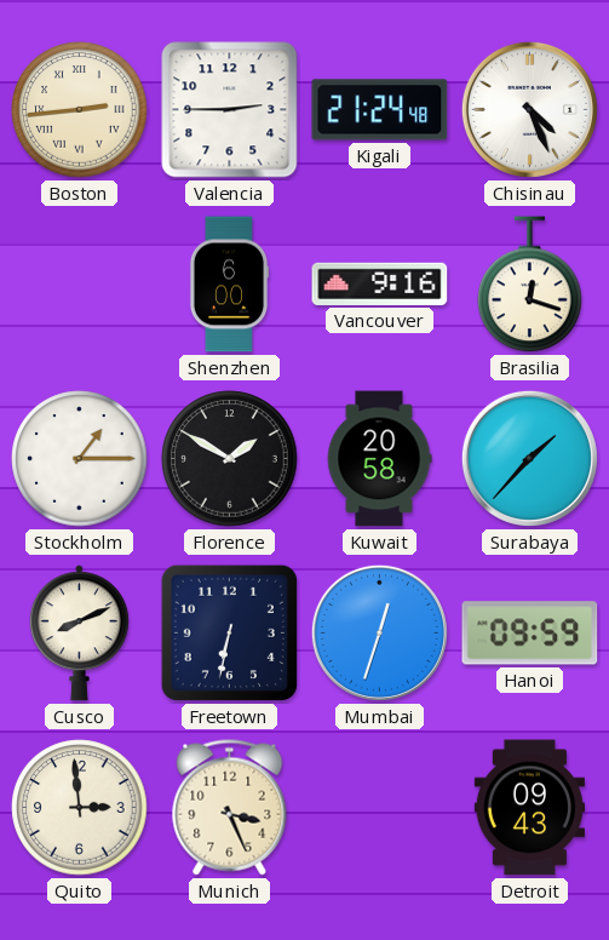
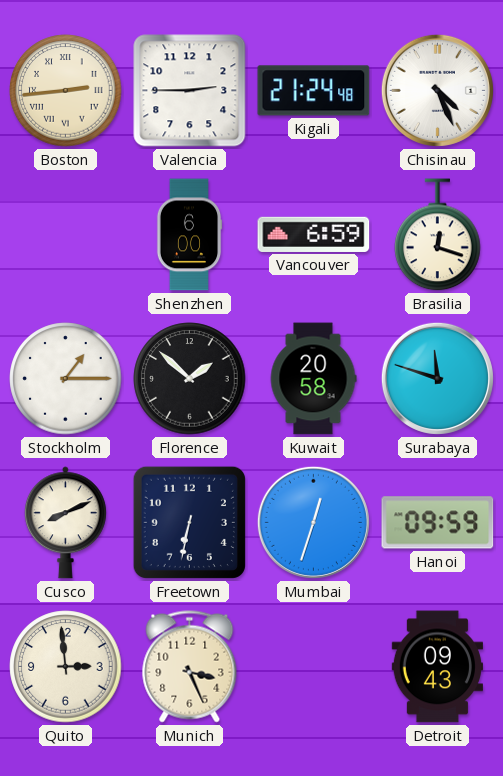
Vancouver: 9:16 -> 6:59
Florence: 1:50 -> 1:52
Surabaya: 1:37 -> 11:48
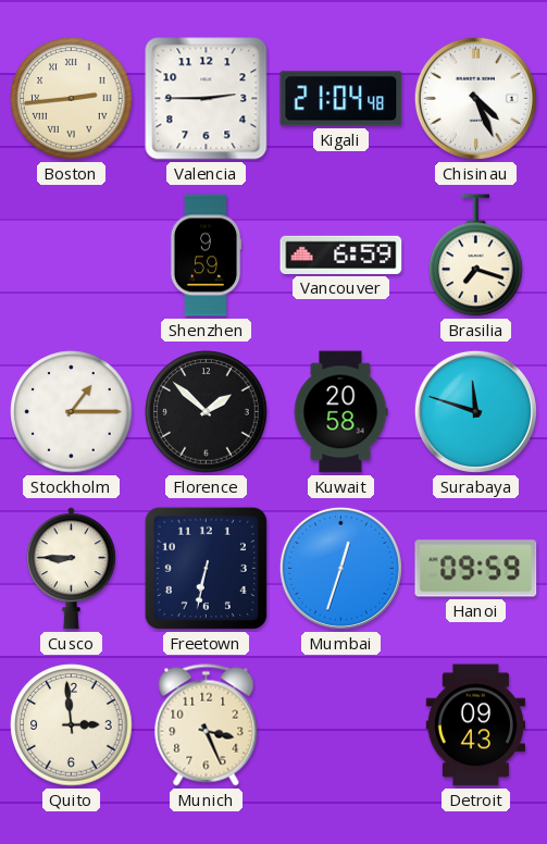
Kigali: 21:24 -> 21:04
Shenzhen: 6:00 -> 9:59
Brasilia: 12:18 -> 7:18
Cusco: 8:11 -> 8:45
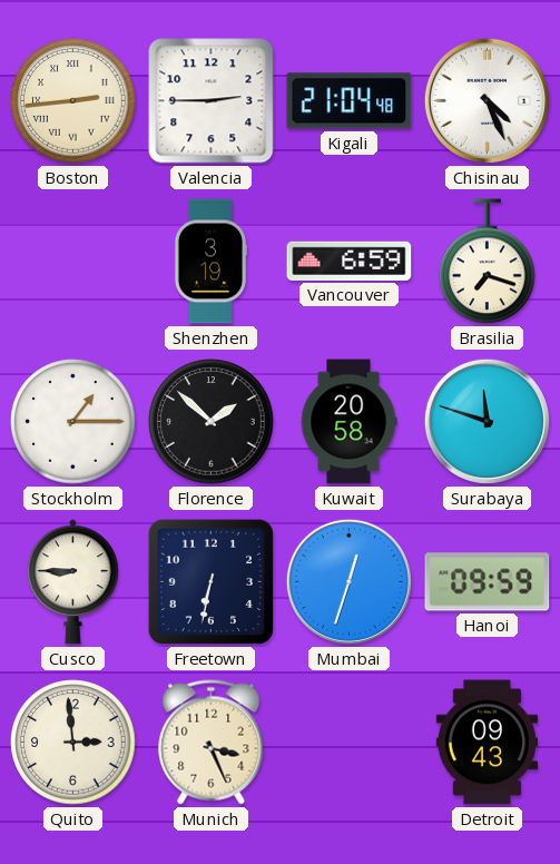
Shenzhen: 9:59 -> 3:19
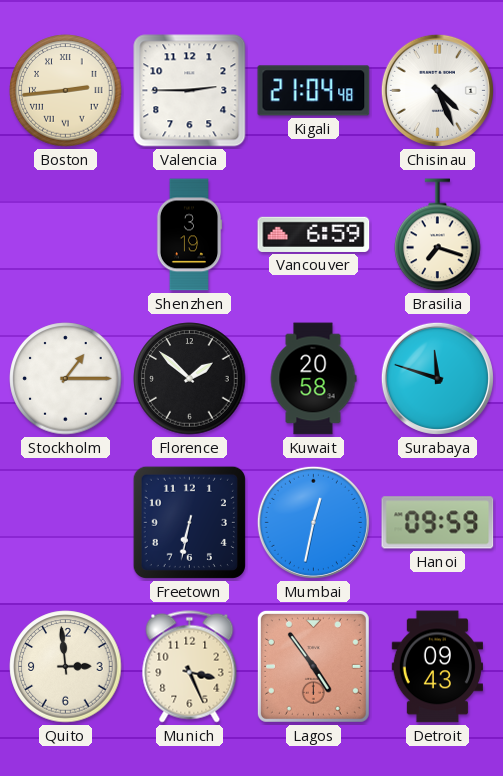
Cusco: 8:45 -> none
Mumbai: 12:33 -> 12:32
Lagos: none -> 4:54
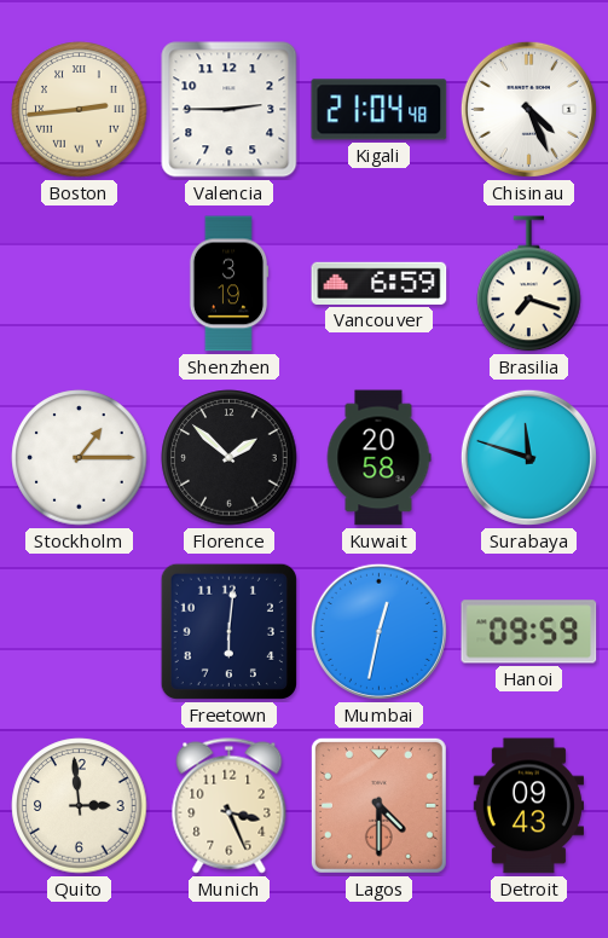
Freetown: 6:32 -> 6:01
Lagos: 4:54 -> 4:30
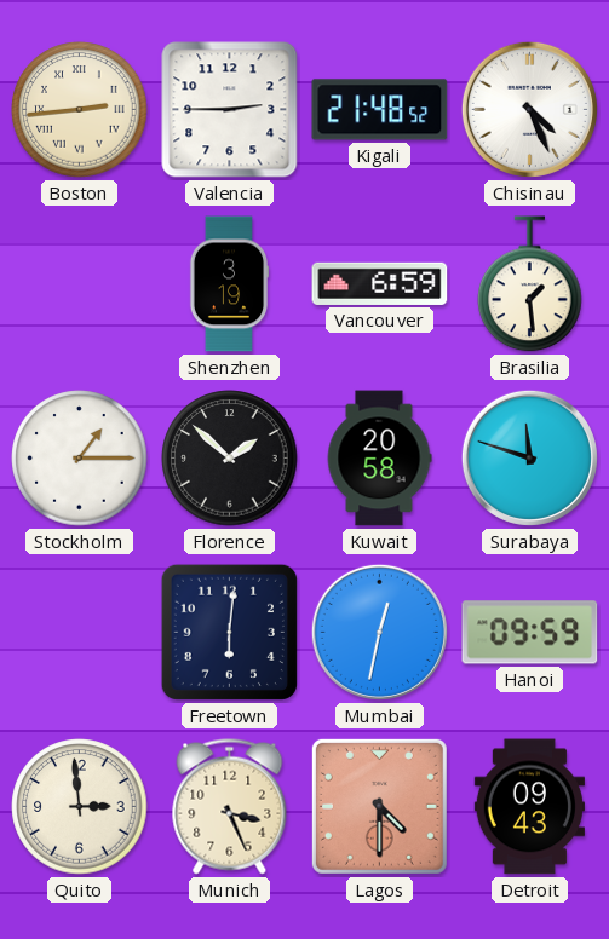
Kigali: 21:04 -> 21:48
Brasilia: 7:18 -> 1:29
